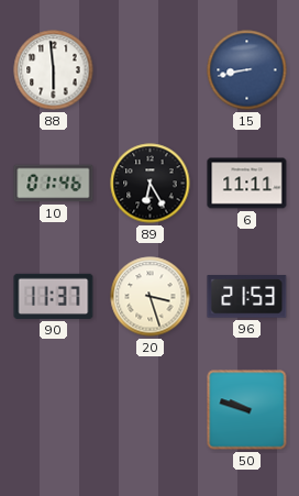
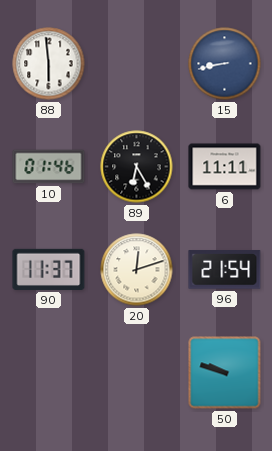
20: 3:27 -> 12:12
96: 21:53 -> 21:54
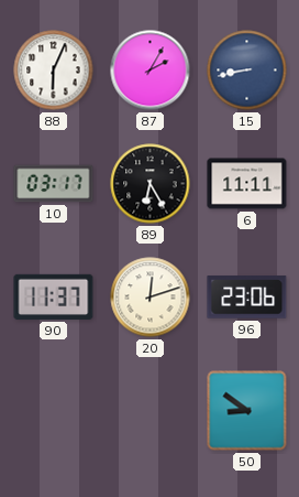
88: 5:59 -> 6:04
87: none -> 2:05
10: 01:46 -> 03:17
96: 21:54 -> 23:06
50: 9:48 -> 8:51
